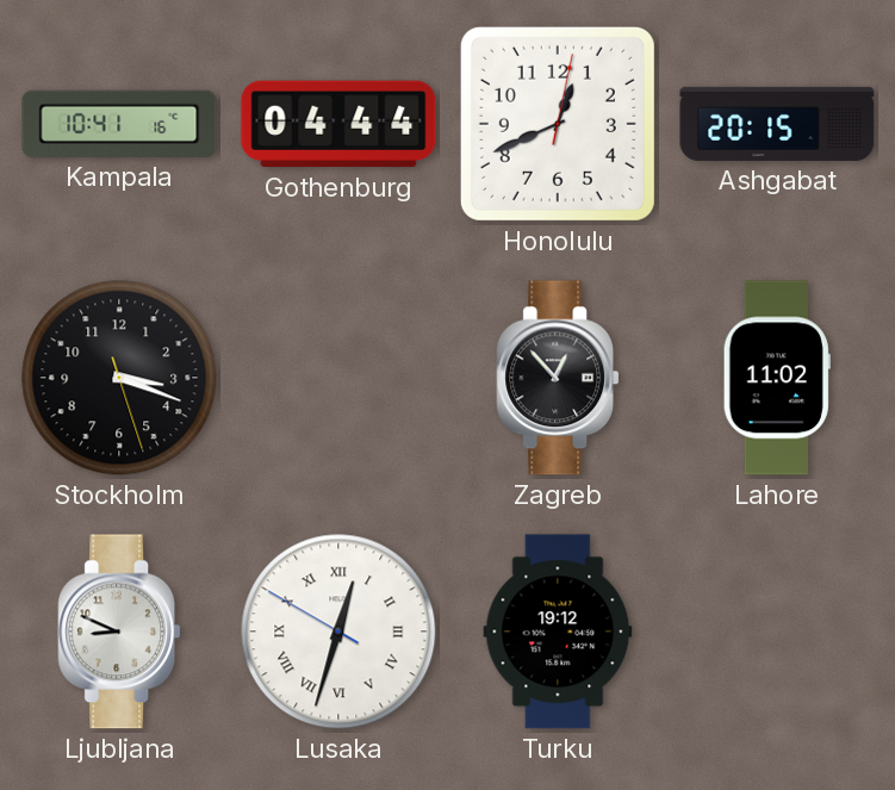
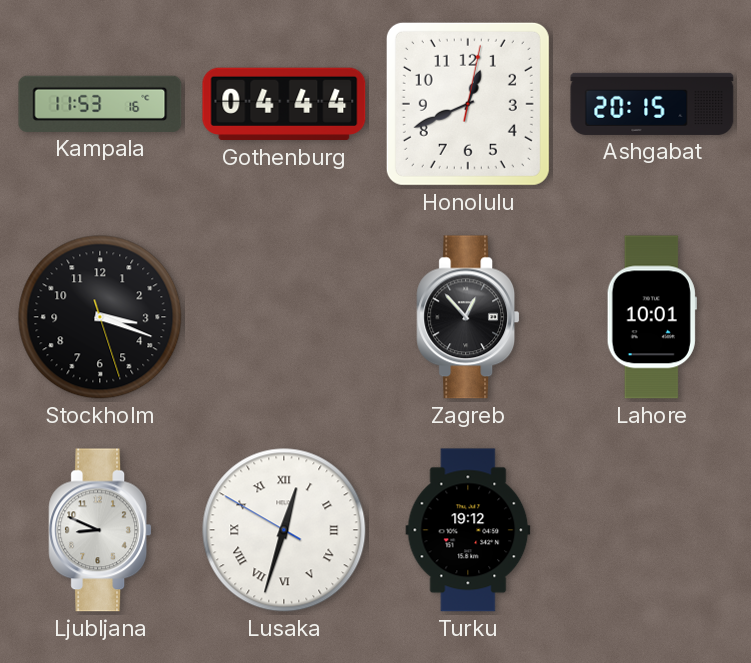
Kampala: 10:41 -> 11:53
Lahore: 11:02 -> 10:01
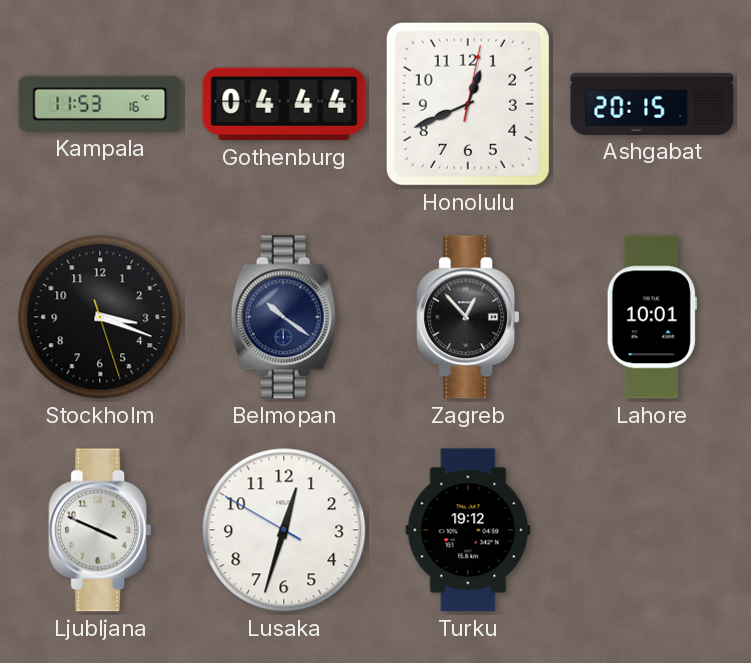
Belmopan: none -> 10:21
Ljubljana: 8:49 -> 3:49
Lusaka numerals: Roman -> Arabic
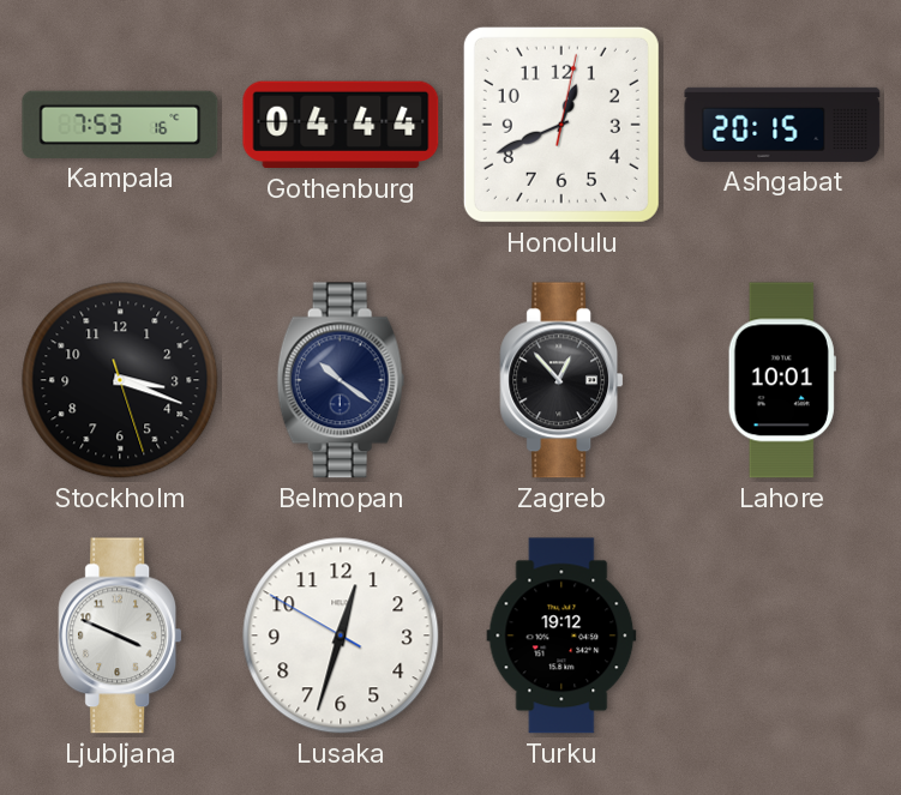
Kampala: 11:53 -> 7:53
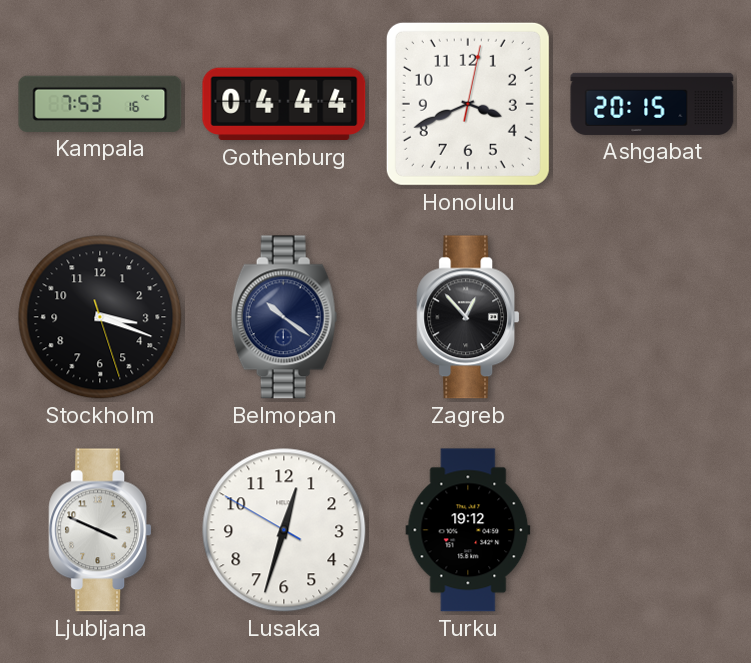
Honolulu: 12:41 -> 3:41
Lahore: 10:01 -> none
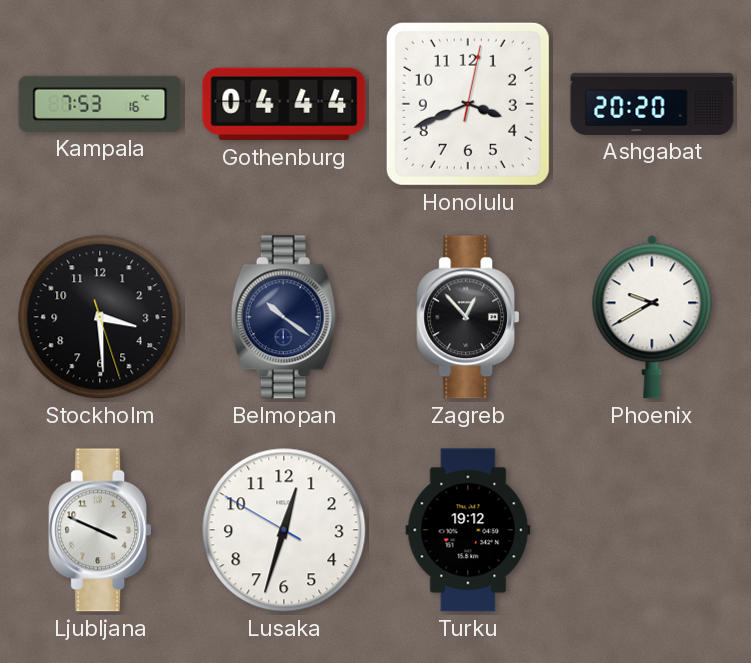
Ashgabat: 20:15 -> 20:20
Stockholm: 3:18 -> 3:29
Phoenix: none -> 9:40
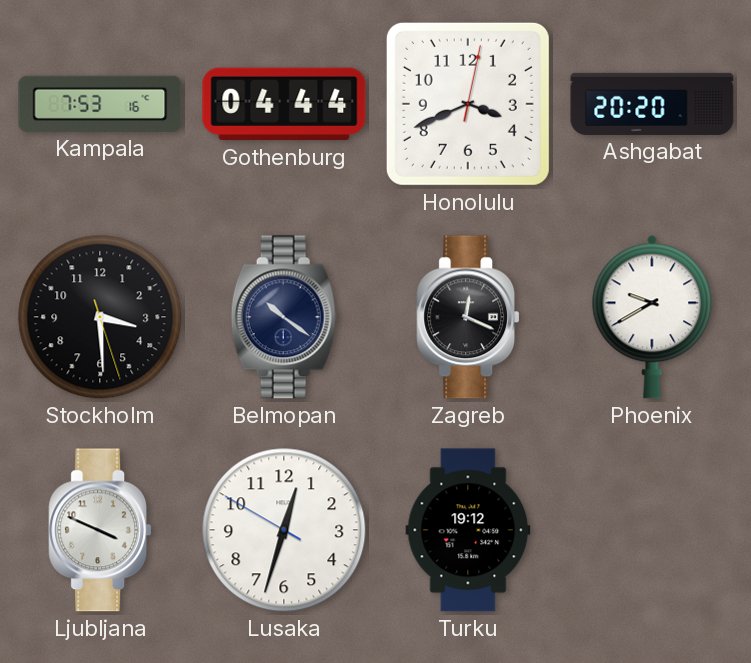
Zagreb: 12:53 -> 12:19
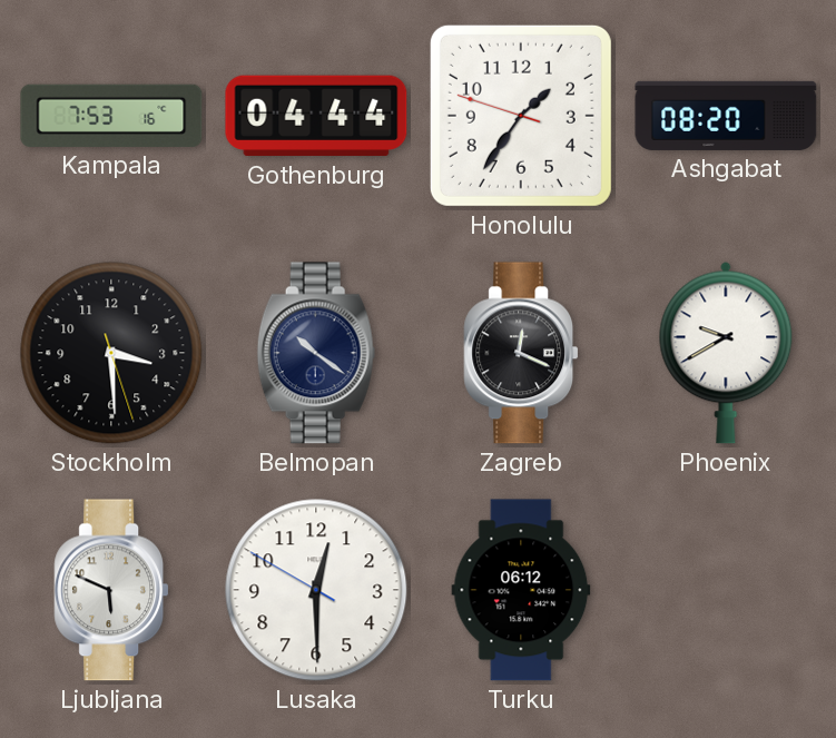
Honolulu: 3:41 -> 1:35
Ashgabat: 20:20 -> 08:20
Ljubljana: 3:49 -> 5:49
Lusaka: 12:32 -> 12:29
Turku: 19:12 -> 06:12
